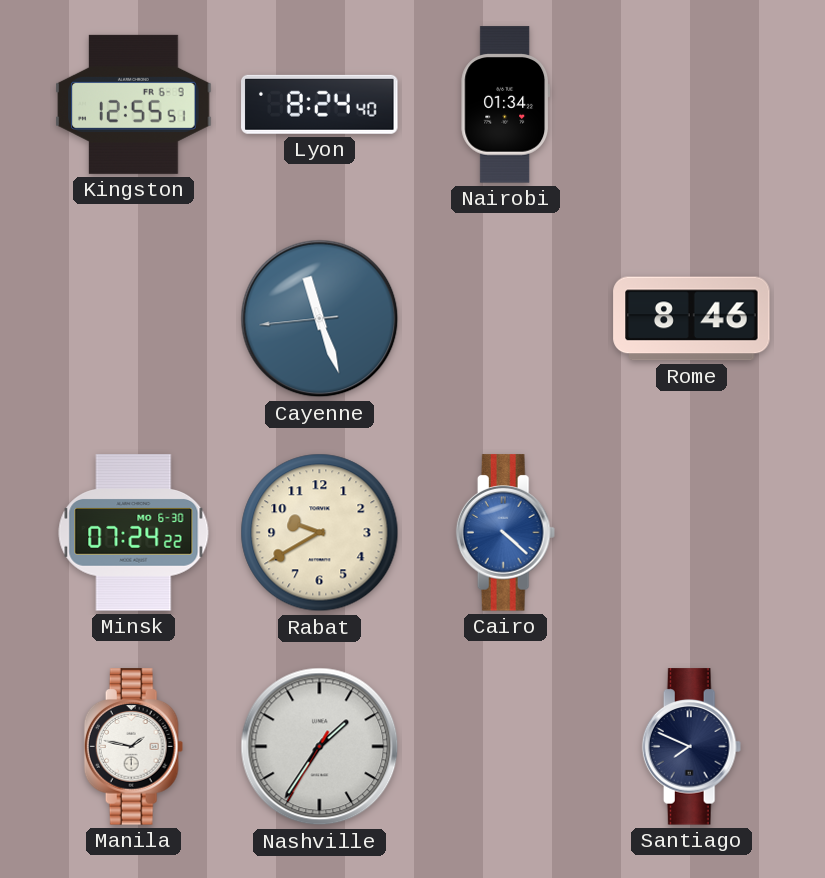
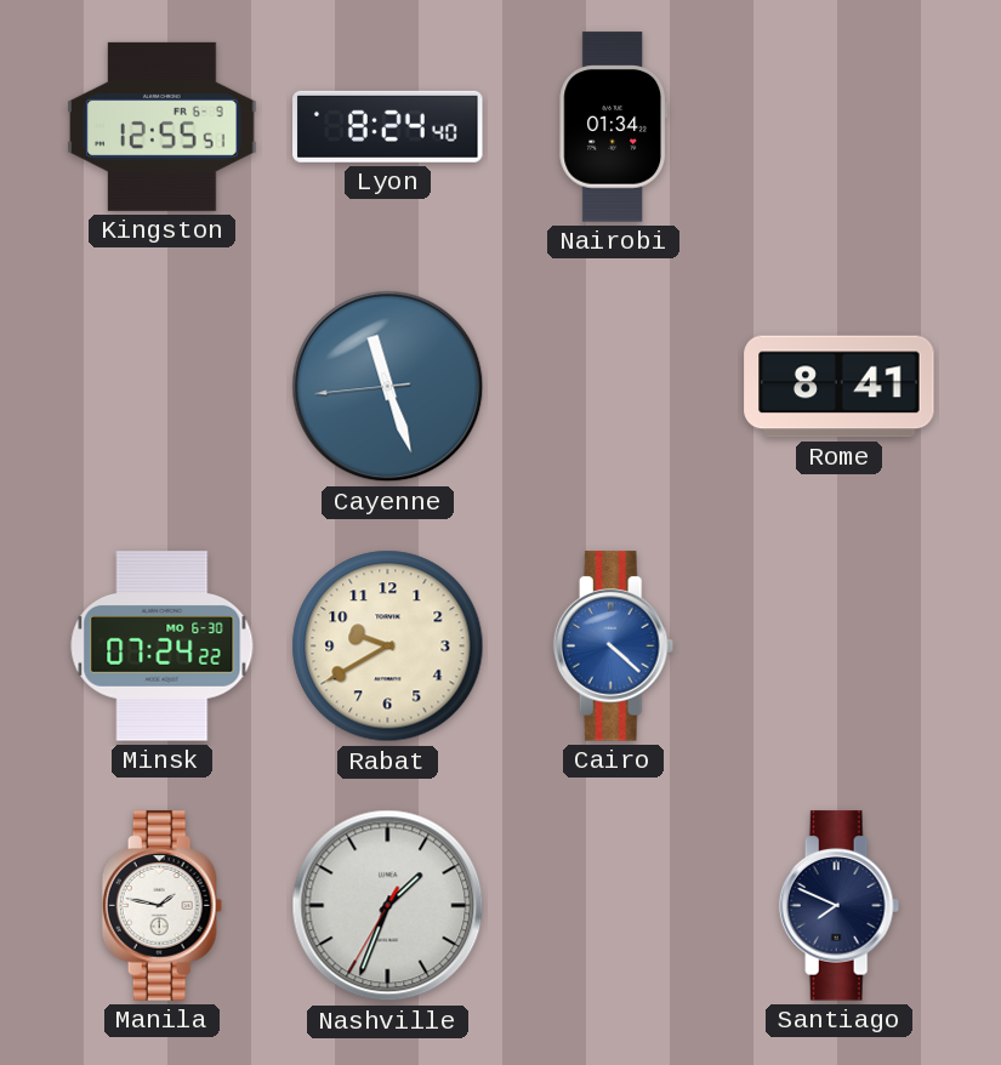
Rome: 8:46 -> 8:41
Nashville: 1:35 -> 1:33
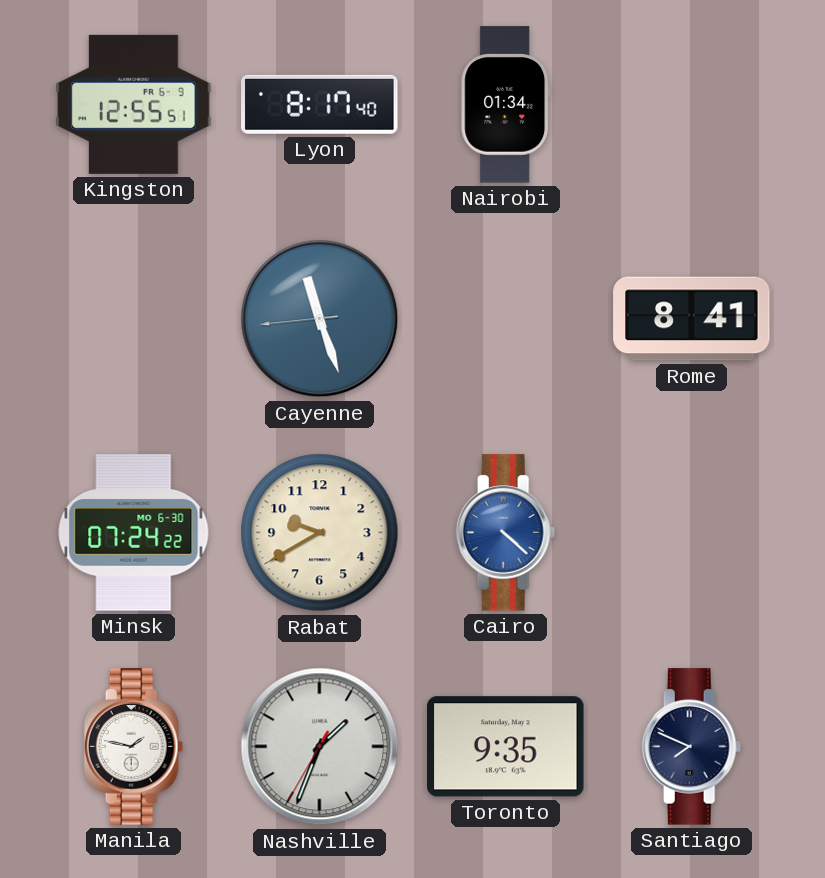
Lyon: 8:24 -> 8:17
Toronto: none -> 9:35
